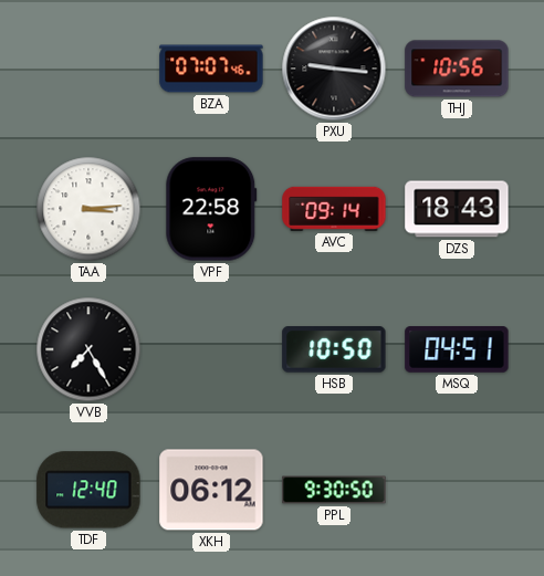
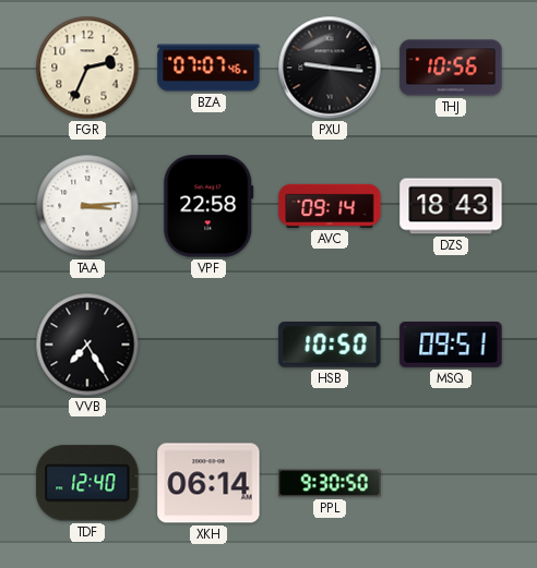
FGR: none -> 2:34
MSQ: 04:51 -> 09:51
XKH: 06:12 -> 06:14
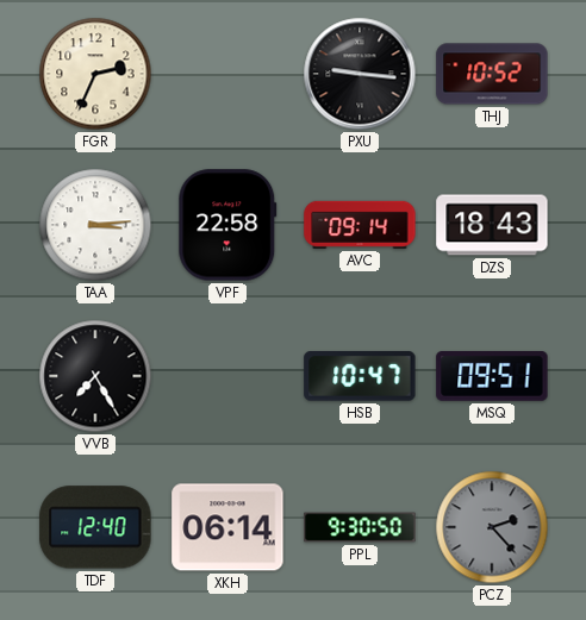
BZA: 07:07 -> none
THJ: 10:56 -> 10:52
HSB: 10:50 -> 10:47
PCZ: none -> 2:23
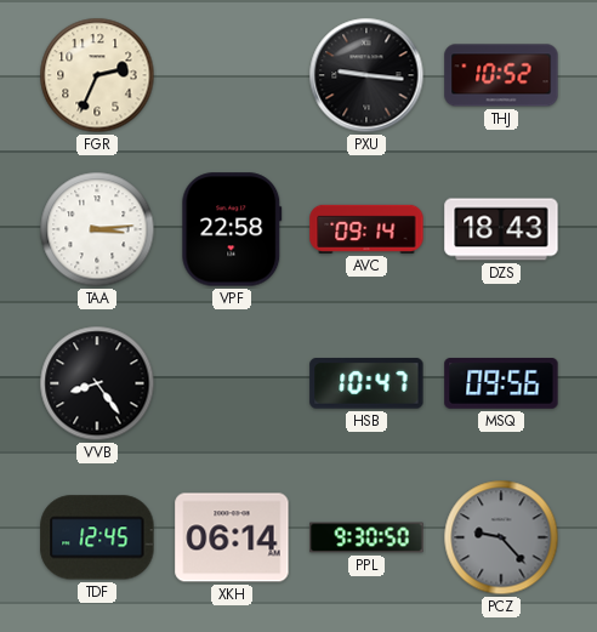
VVB: 7:25 -> 8:24
MSQ: 09:51 -> 09:56
TDF: 12:40 -> 12:45
PCZ: 2:23 -> 9:23
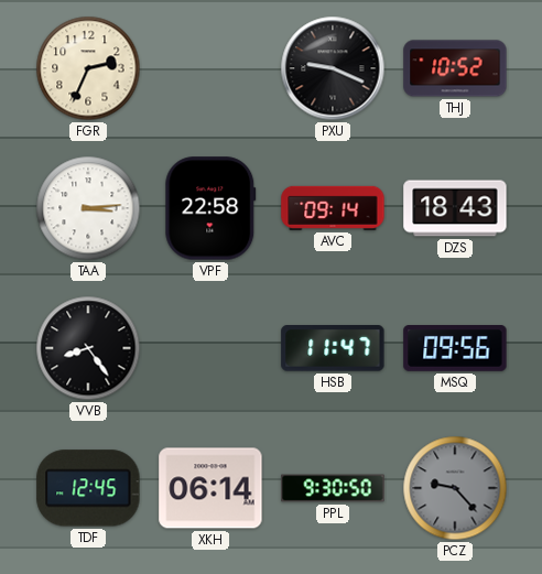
PXU: 9:16 -> 9:19
HSB: 10:47 -> 11:47
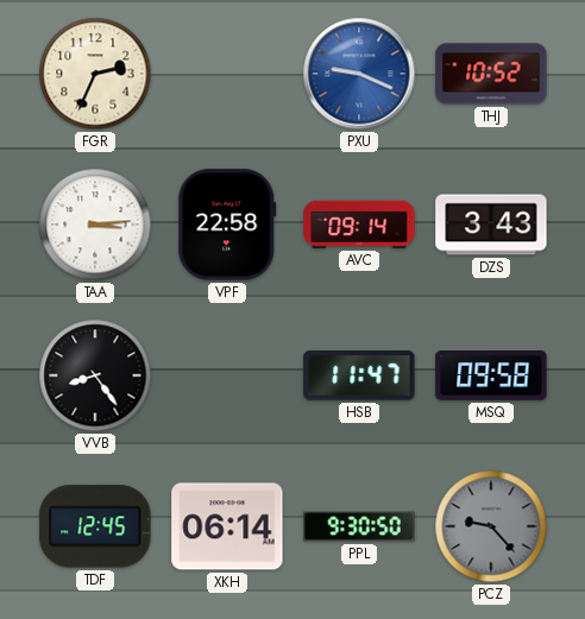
PXU dial: black -> blue
DZS: 18:43 -> 3:43
MSQ: 09:56 -> 09:58
